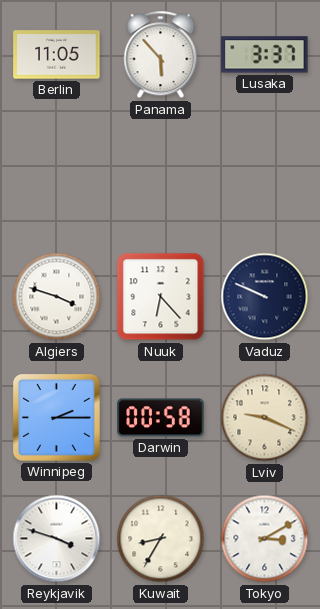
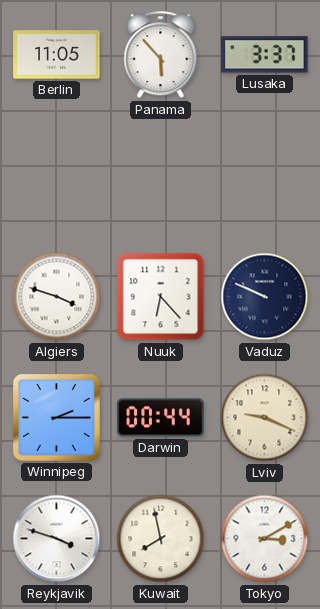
Darwin: 00:58 -> 00:44
Kuwait: 8:35 -> 7:58
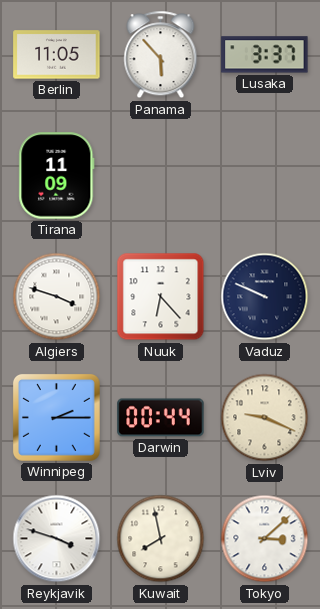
Tirana: none -> 11:09
Tokyo: 3:10 -> 3:08
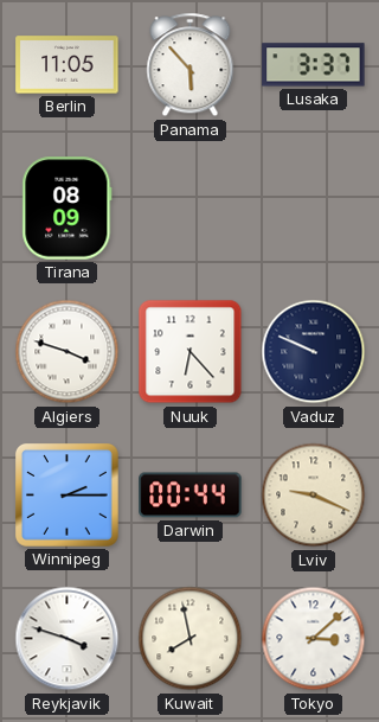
Tirana: 11:09 -> 08:09
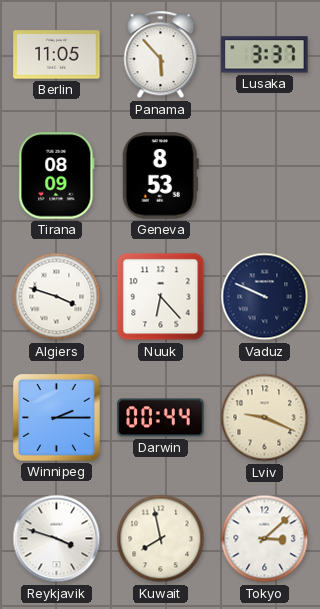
Geneva: none -> 8:53
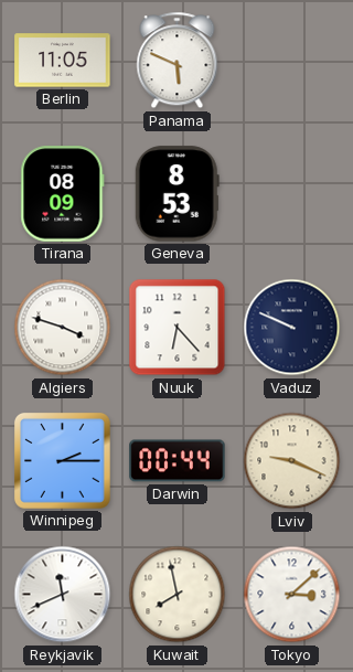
Panama: 5:53 -> 5:49
Lusaka: 3:37 -> none
Reykjavik: 3:48 -> 11:41
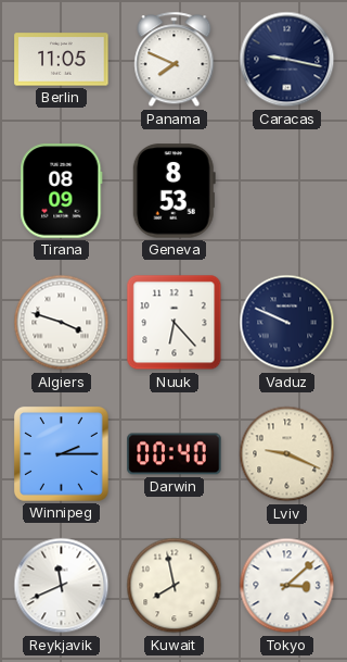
Panama: 5:49 -> 7:49
Caracas: none -> 9:17
Darwin: 00:44 -> 00:40
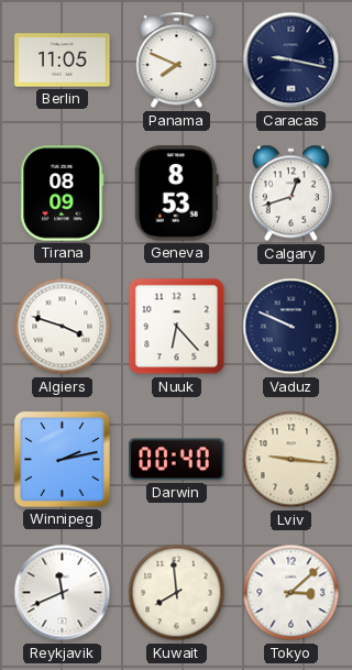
Calgary: none -> 12:42
Winnipeg: 2:15 -> 2:13
Lviv: 9:19 -> 9:16
Kuwait: 7:58 -> 7:59
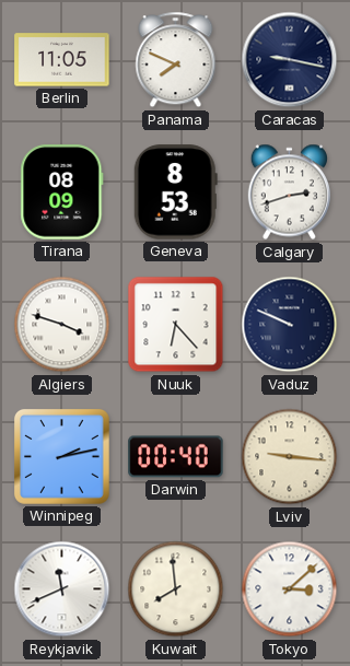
Calgary: 12:42 -> 2:42
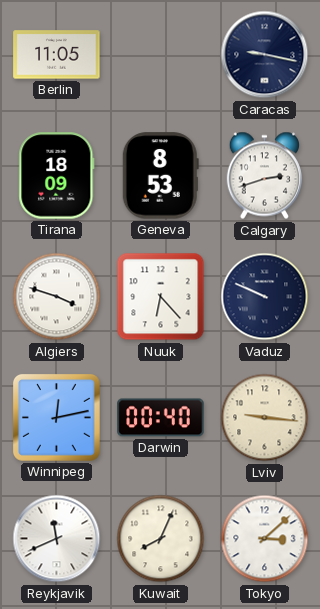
Panama: 7:49 -> none
Tirana: 08:09 -> 18:09
Winnipeg: 2:13 -> 12:13
Kuwait: 7:59 -> 8:04
